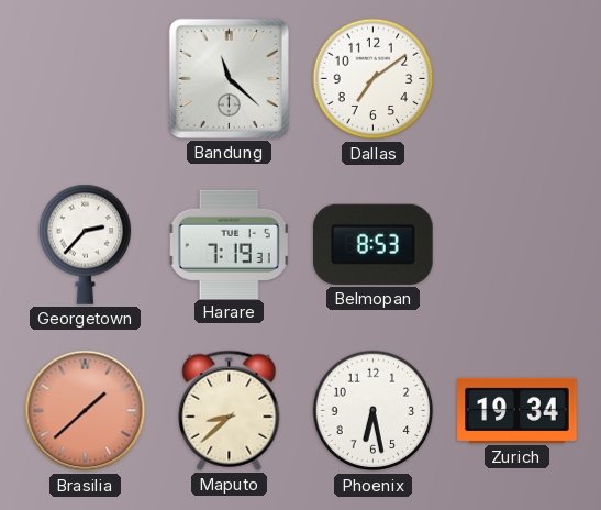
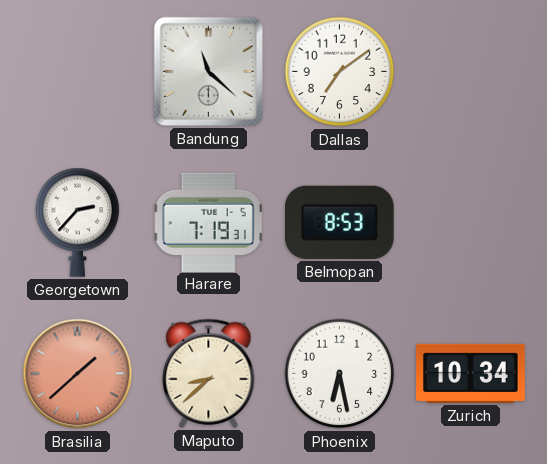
Zurich: 19:34 -> 10:34
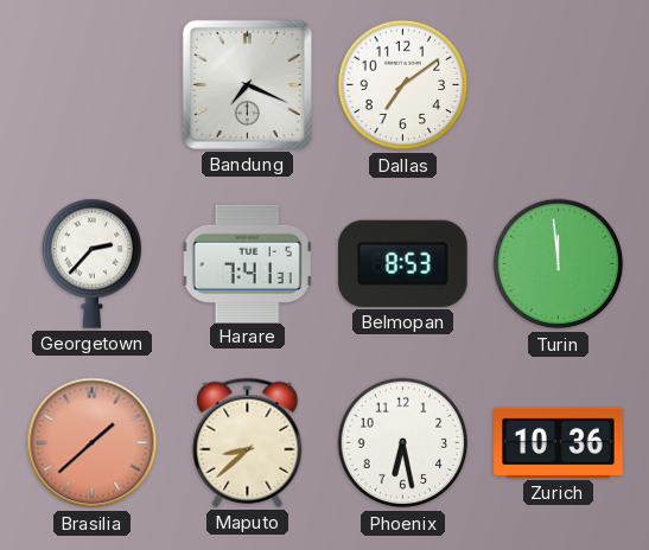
Bandung: 11:22 -> 7:19
Harare: 7:19 -> 7:41
Turin: none -> 11:59
Zurich: 10:34 -> 10:36
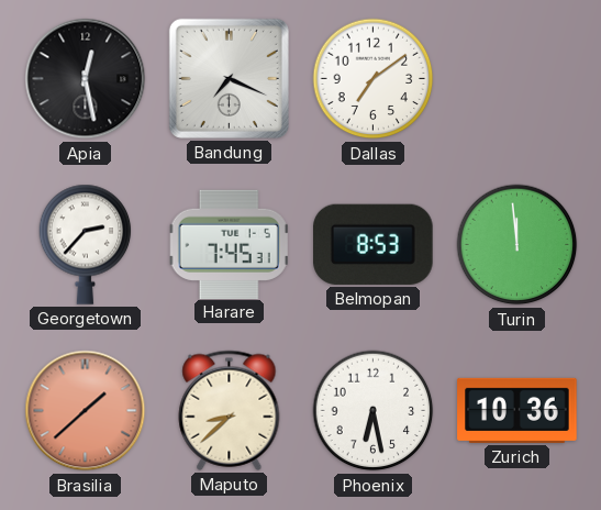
Apia: none -> 12:28
Harare: 7:41 -> 7:45
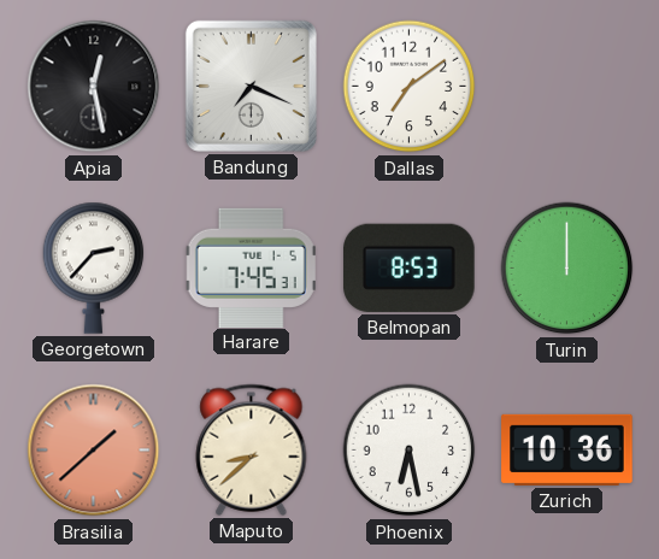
Turin: 11:59 -> 12:00
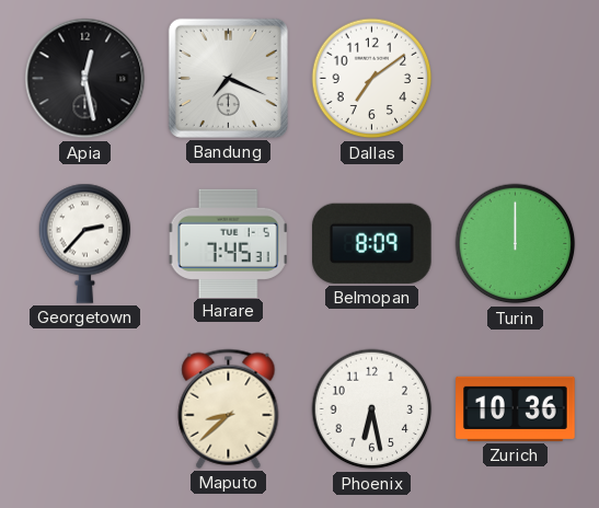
Belmopan: 8:53 -> 8:09
Brasilia: 1:38 -> none
